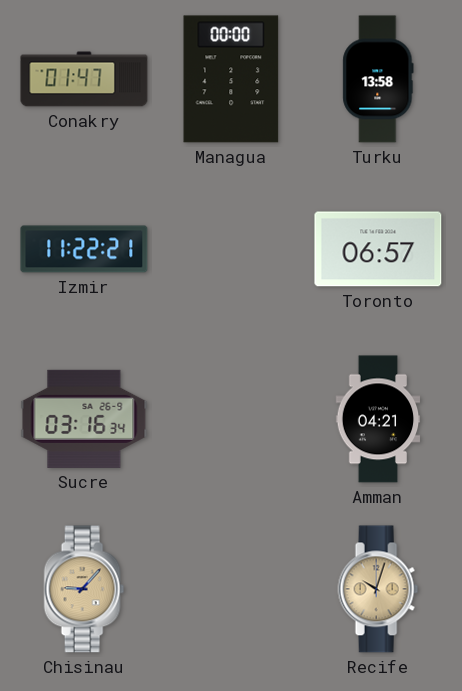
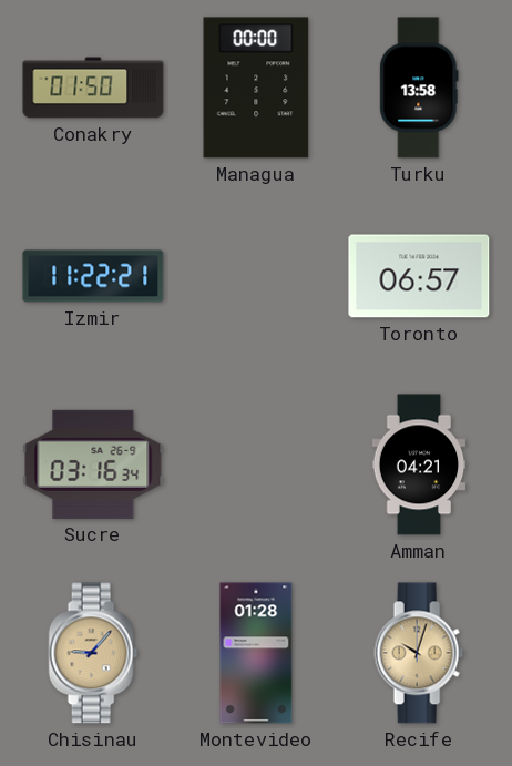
Conakry: 01:47 -> 01:50
Montevideo: none -> 01:28
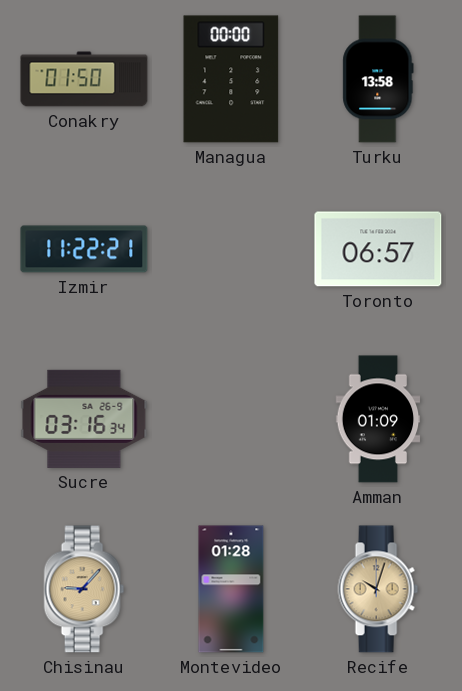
Amman: 04:21 -> 01:09
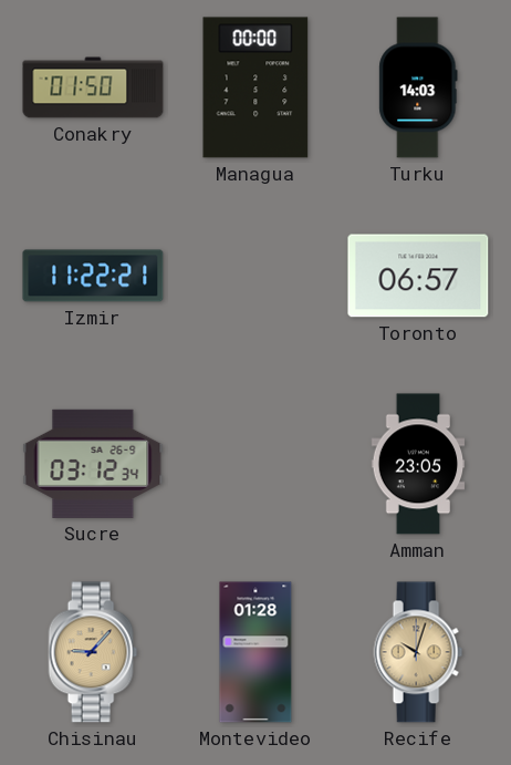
Turku: 13:58 -> 14:03
Sucre: 03:16 -> 03:12
Amman: 01:09 -> 23:05
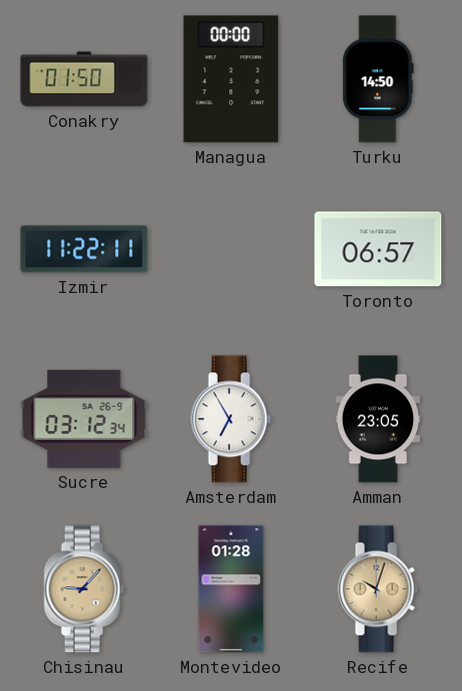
Turku: 14:03 -> 14:50
Izmir: 11:22:21 -> 11:22:11
Amsterdam: none -> 6:55
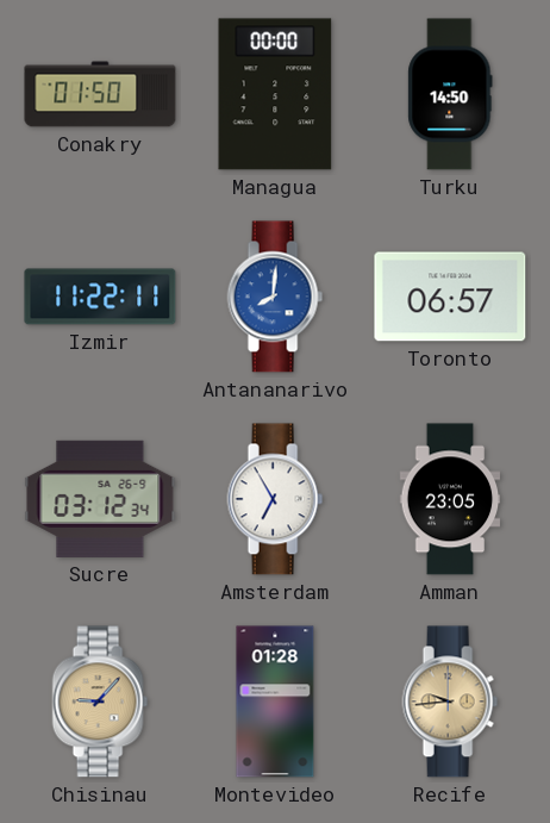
Antananarivo: none -> 8:01
Recife: 10:03 -> 9:44
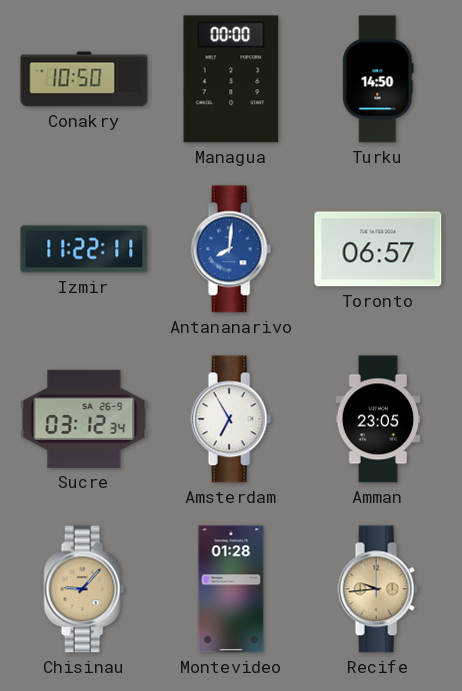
Conakry: 01:50 -> 10:50
